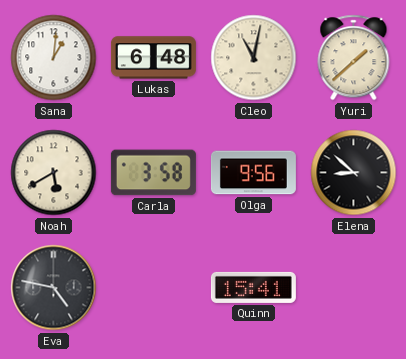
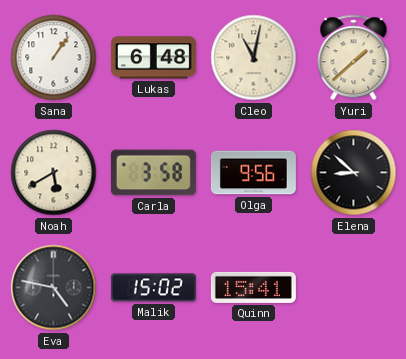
Sana: 1:01 -> 1:06
Malik: none -> 15:02
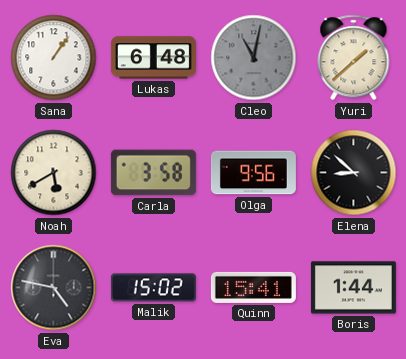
Cleo dial: cream -> grey
Boris: none -> 1:44
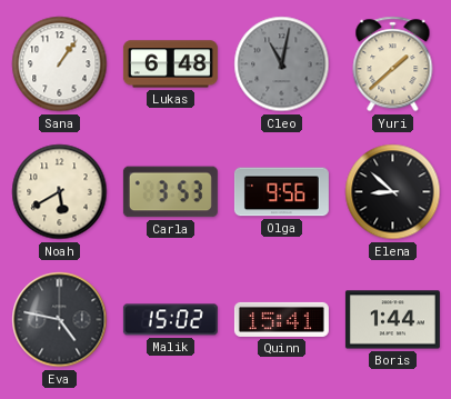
Carla: 3:58 -> 3:53
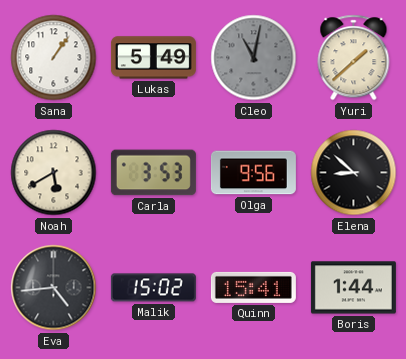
Lukas: 6:48 -> 5:49
Eva: 4:47 -> 4:44
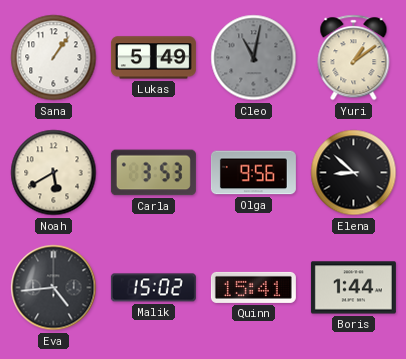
Yuri: 1:38 -> 1:09
